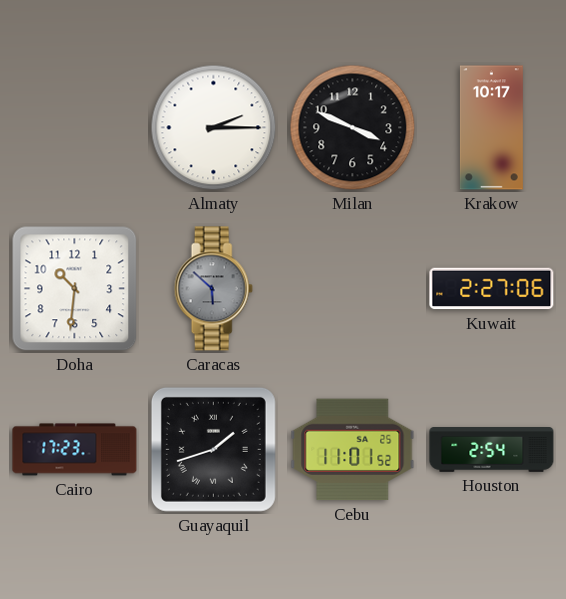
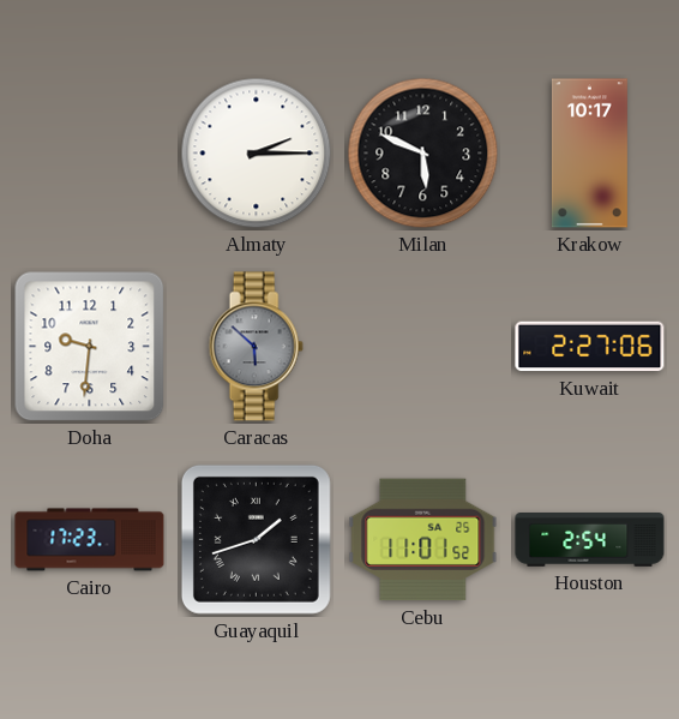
Milan: 3:49 -> 5:49
Doha: 10:31 -> 9:31
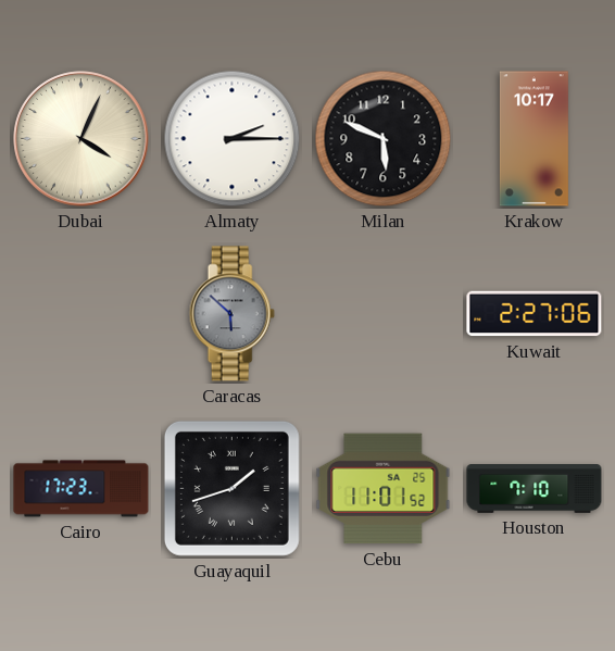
Dubai: none -> 4:04
Doha: 9:31 -> none
Houston: 2:54 -> 7:10
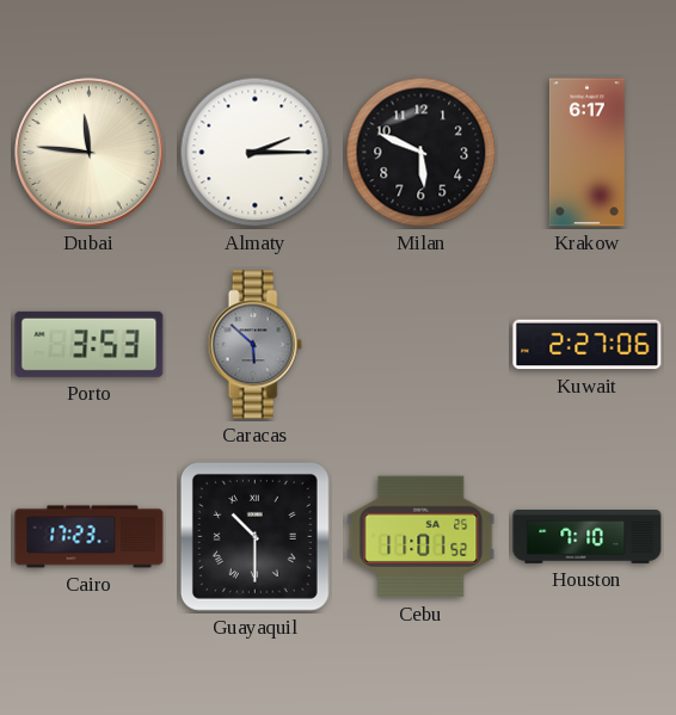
Dubai: 4:04 -> 11:46
Krakow: 10:17 -> 6:17
Porto: none -> 3:53
Guayaquil: 1:42 -> 10:30
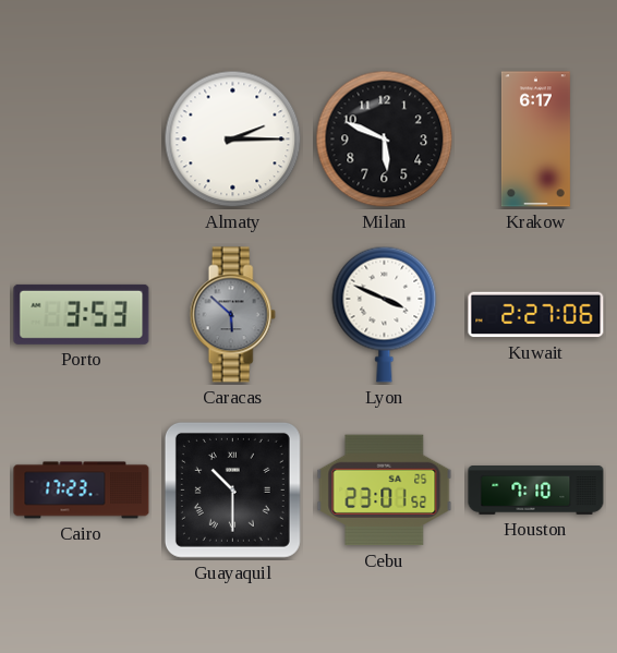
Dubai: 11:46 -> none
Lyon: none -> 3:49
Cebu: 11:01 -> 23:01
